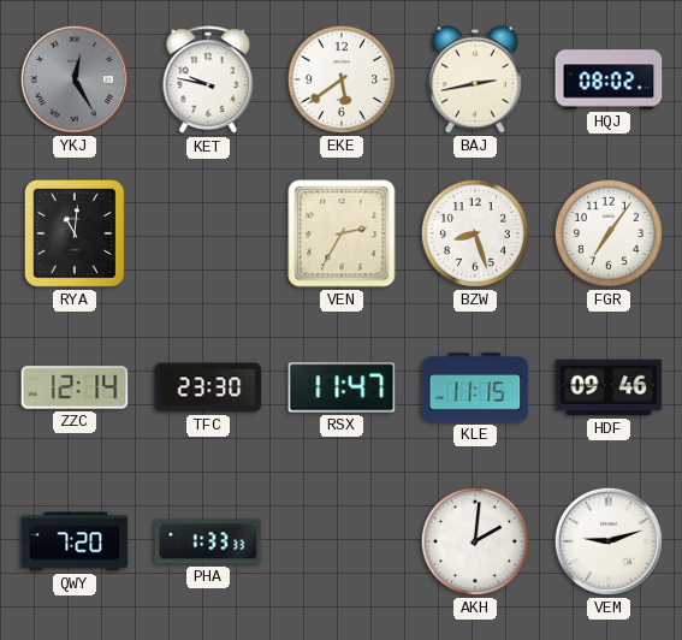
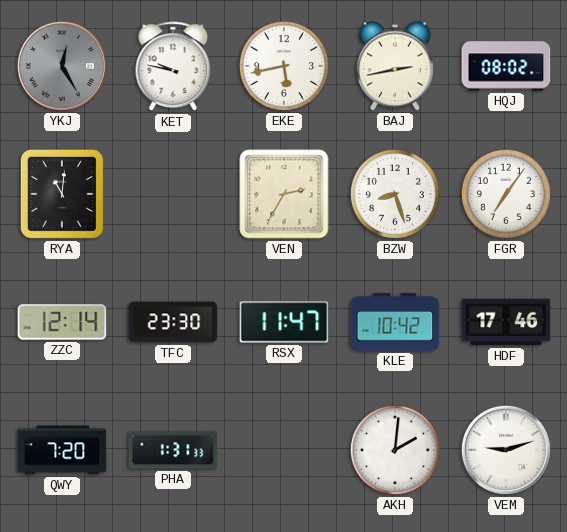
EKE: 5:39 -> 5:43
KLE: 11:15 -> 10:42
HDF: 09:46 -> 17:46
PHA: 1:33 -> 1:31
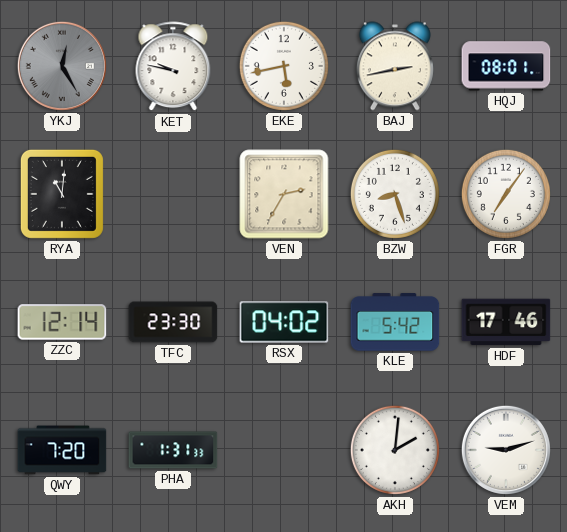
HQJ: 08:02 -> 08:01
RSX: 11:47 -> 04:02
KLE: 10:42 -> 5:42
